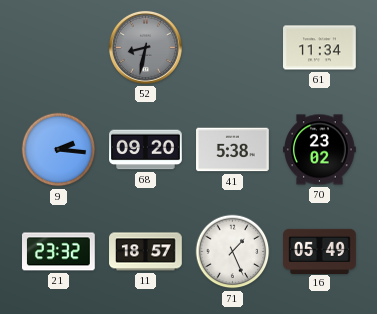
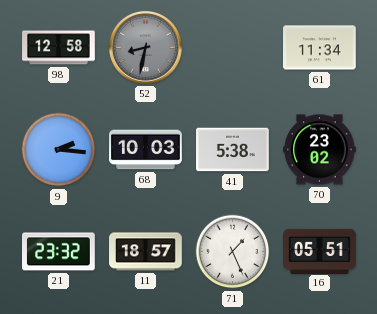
98: none -> 12:58
68: 09:20 -> 10:03
16: 05:49 -> 05:51
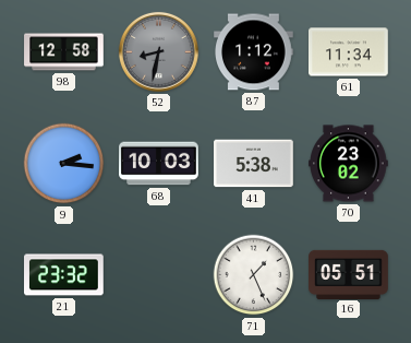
87: none -> 1:12
11: 18:57 -> none
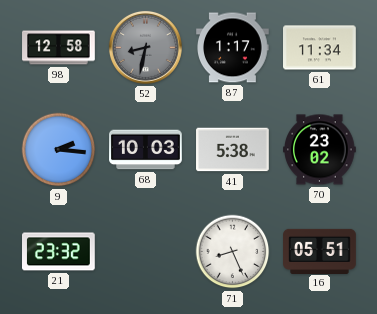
87: 1:12 -> 1:17
71: 1:26 -> 8:26
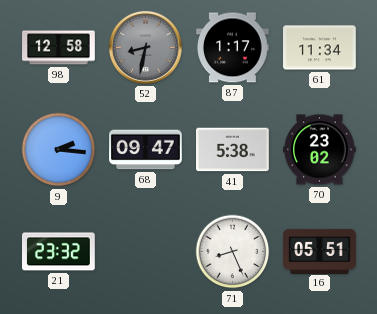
68: 10:03 -> 09:47
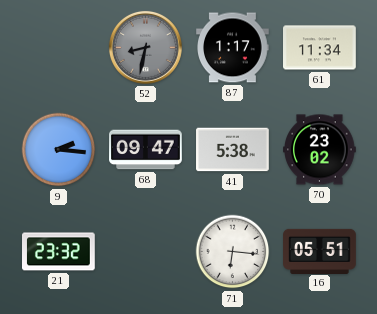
98: 12:58 -> none
71: 8:26 -> 6:16
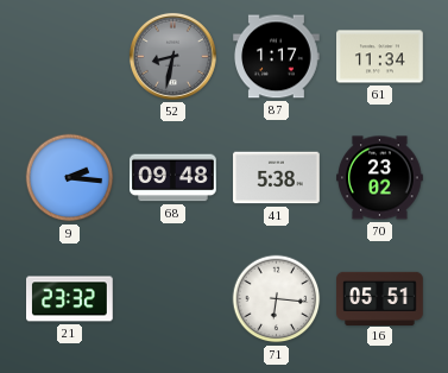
68: 09:47 -> 09:48
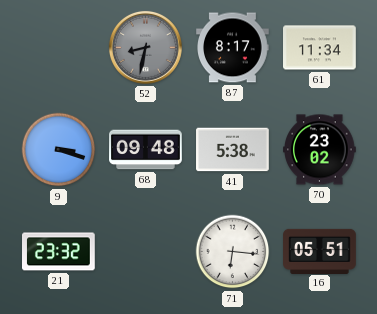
87: 1:17 -> 8:17
9: 2:16 -> 3:18
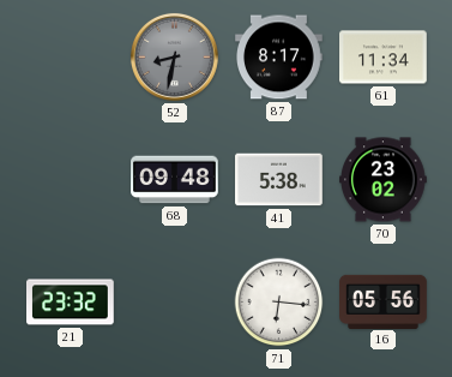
9: 3:18 -> none
16: 05:51 -> 05:56
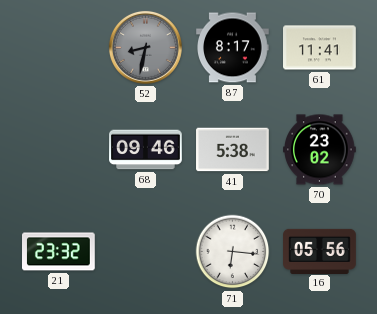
61: 11:34 -> 11:41
68: 09:48 -> 09:46
